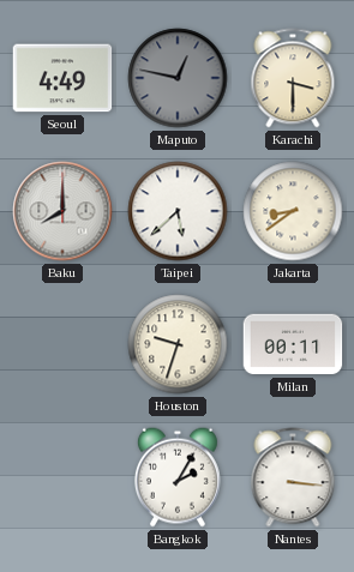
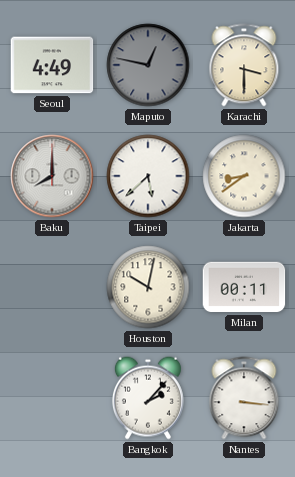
Houston: 9:33 -> 10:02
Bangkok: 2:05 -> 2:07
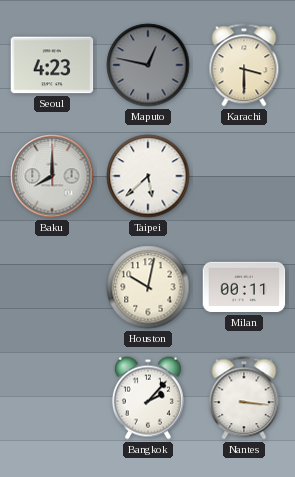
Seoul: 4:49 -> 4:23
Jakarta: 8:39 -> none
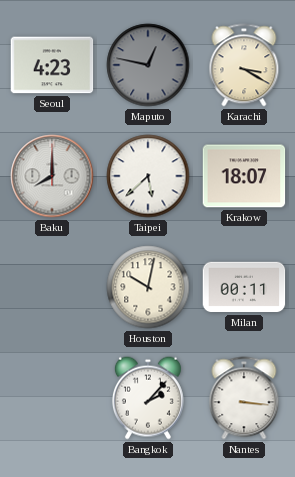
Karachi: 3:30 -> 3:20
Krakow: none -> 18:07
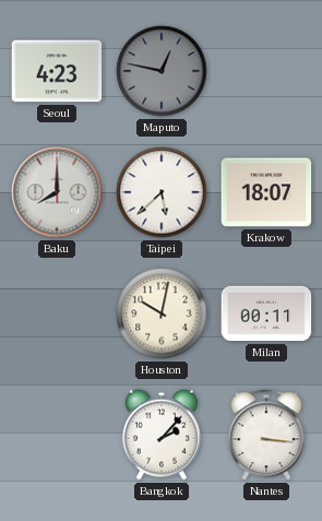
Karachi: 3:20 -> none
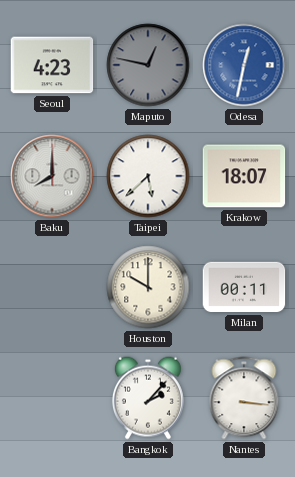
Odesa: none -> 12:32
Houston: 10:02 -> 10:00
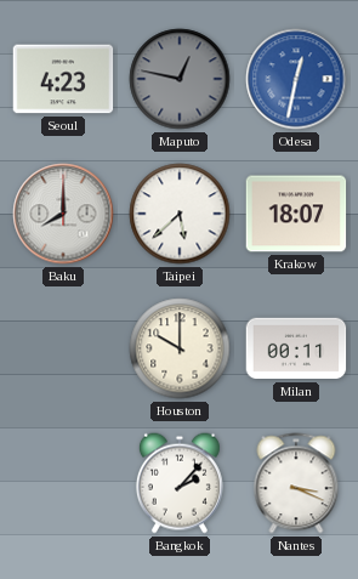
Nantes: 3:16 -> 3:19
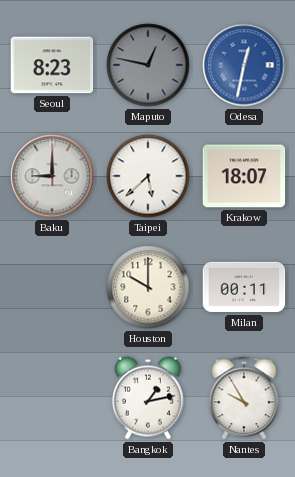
Seoul: 4:23 -> 8:23
Baku: 8:00 -> 9:00
Bangkok: 2:07 -> 1:13
Nantes: 3:19 -> 9:55
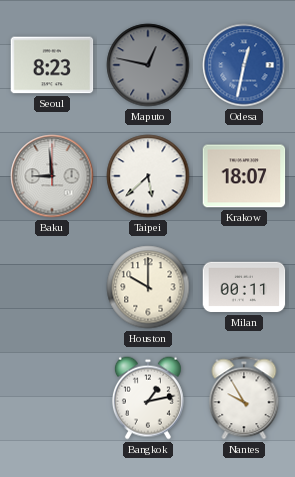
Baku: 9:00 -> 8:59
